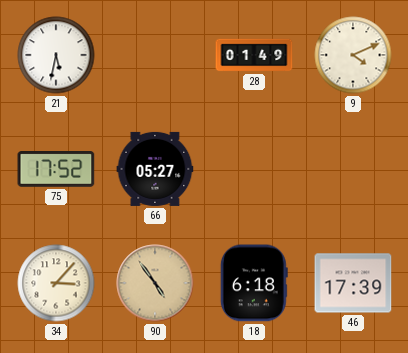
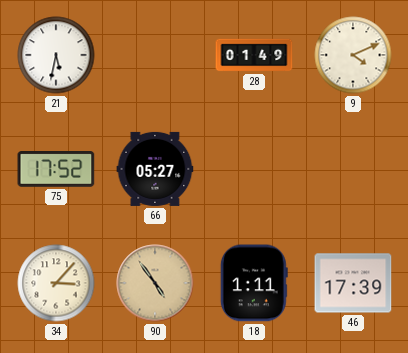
18: 6:18 -> 1:11
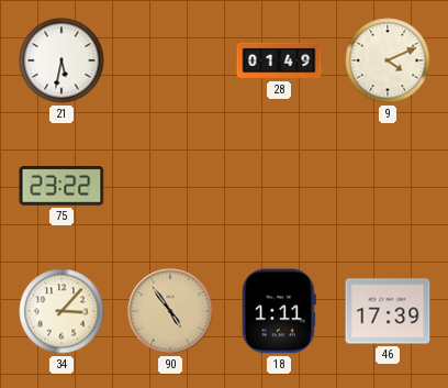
75: 17:52 -> 23:22
66: 05:27 -> none
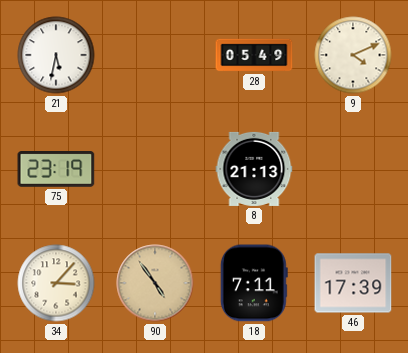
28: 01:49 -> 05:49
75: 23:22 -> 23:19
8: none -> 21:13
18: 1:11 -> 7:11
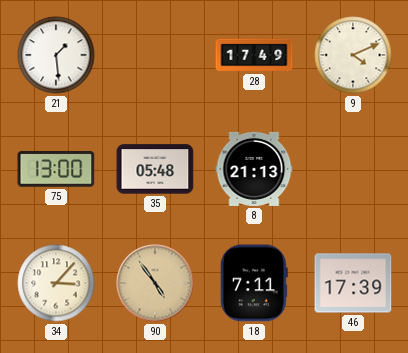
21: 5:32 -> 1:29
28: 05:49 -> 17:49
75: 23:19 -> 13:00
35: none -> 05:48
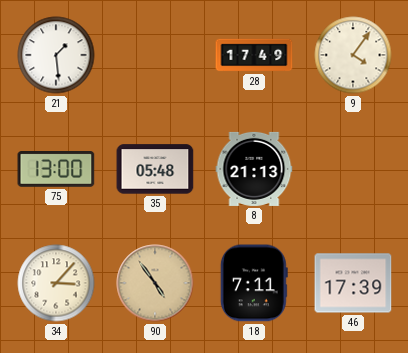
9: 4:11 -> 4:06
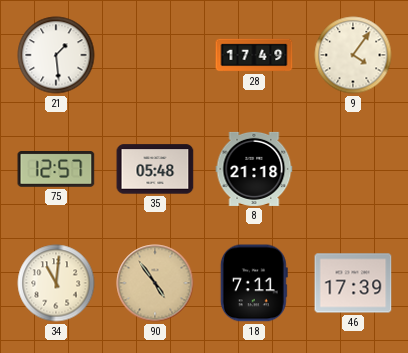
75: 13:00 -> 12:57
8: 21:13 -> 21:18
34: 3:07 -> 11:01
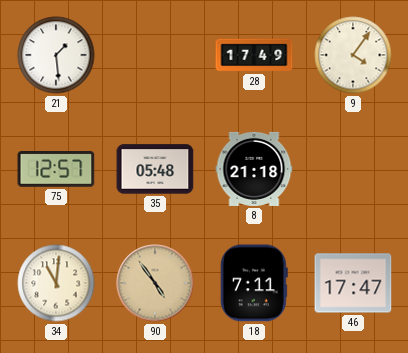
46: 17:39 -> 17:47
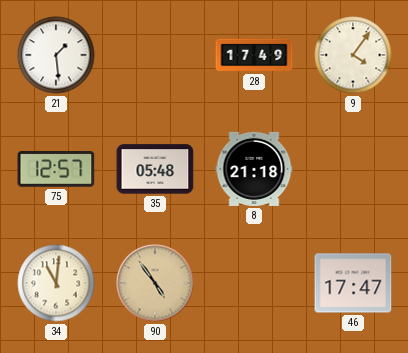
18: 7:11 -> none
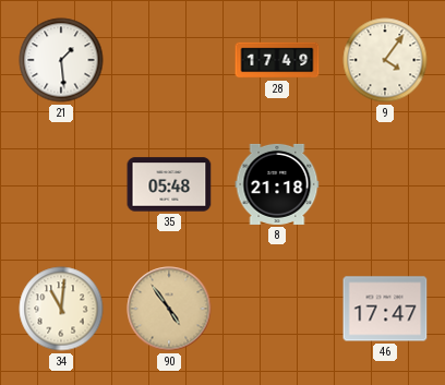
75: 12:57 -> none
